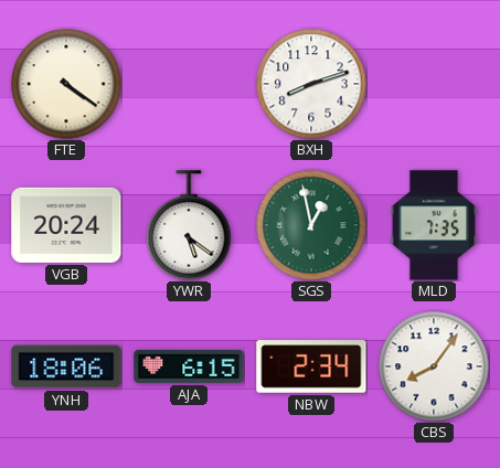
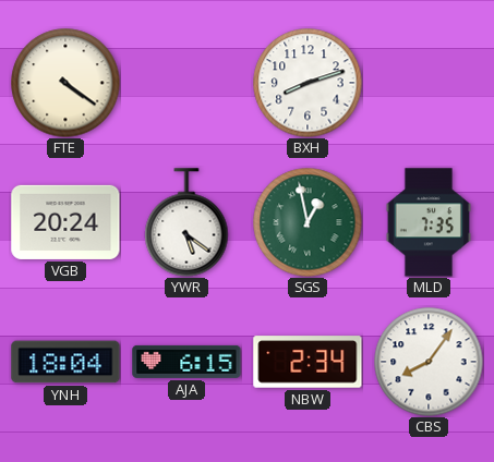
YNH: 18:06 -> 18:04
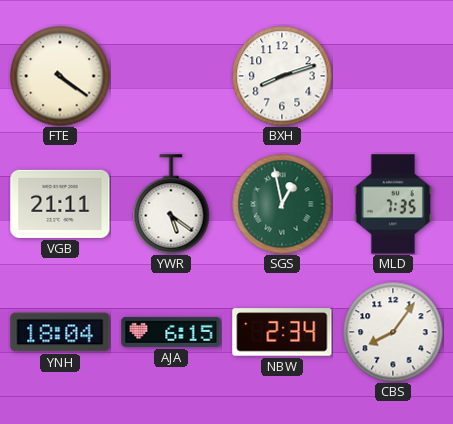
VGB: 20:24 -> 21:11
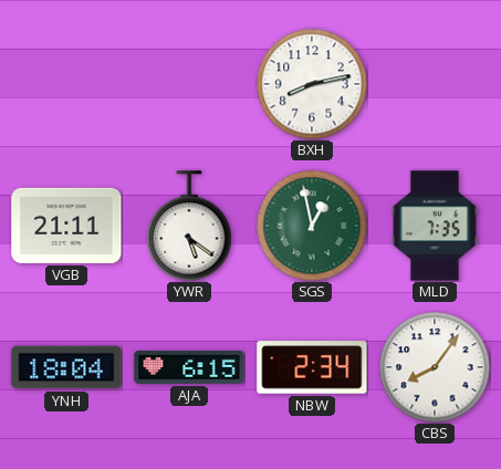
FTE: 4:21 -> none
BXH: 8:12 -> 8:13
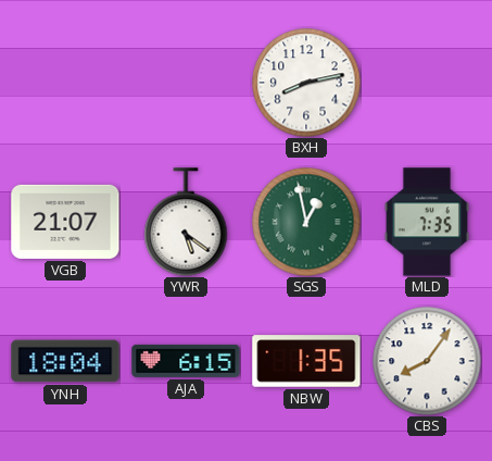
VGB: 21:11 -> 21:07
NBW: 2:34 -> 1:35
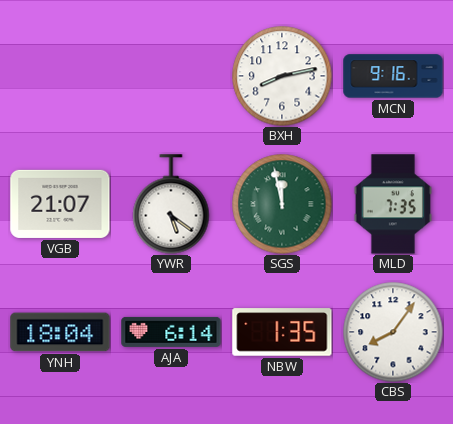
MCN: none -> 9:16
SGS: 12:58 -> 11:58
AJA: 6:15 -> 6:14
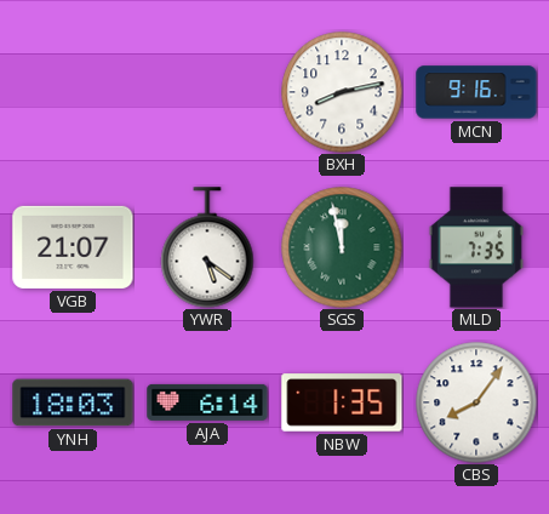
YNH: 18:04 -> 18:03
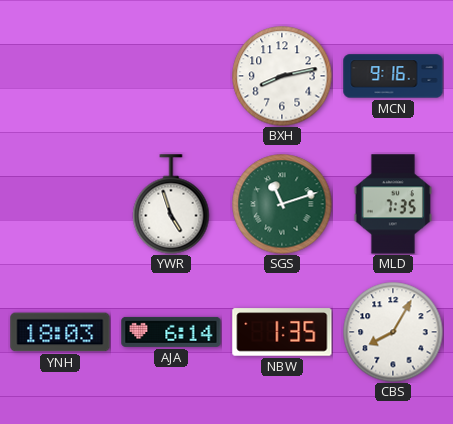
VGB: 21:07 -> none
YWR: 5:21 -> 4:57
SGS: 11:58 -> 11:12
CBS: 8:06 -> 8:05
